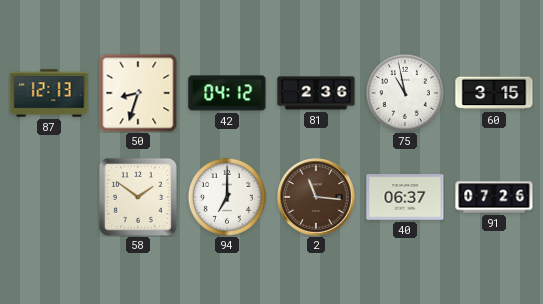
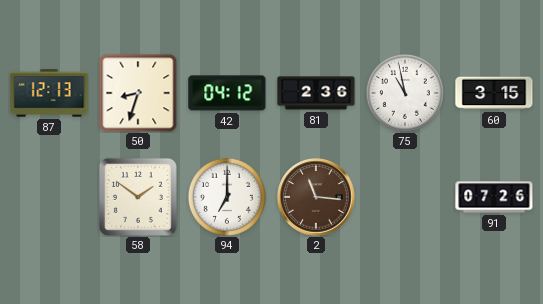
40: 06:37 -> none
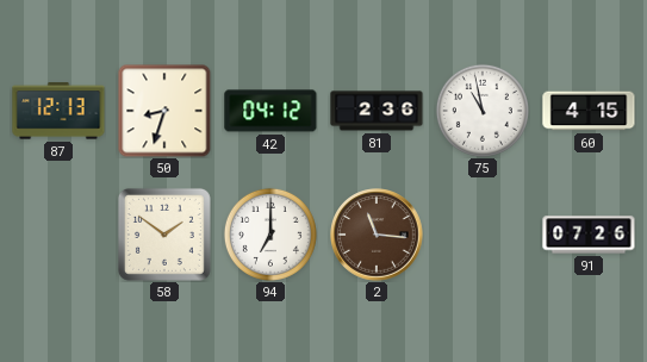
60: 3:15 -> 4:15
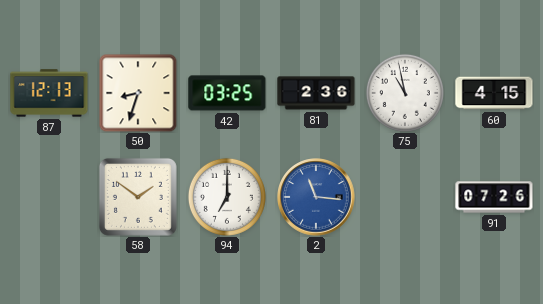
42: 04:12 -> 03:25
2 dial: brown -> blue
